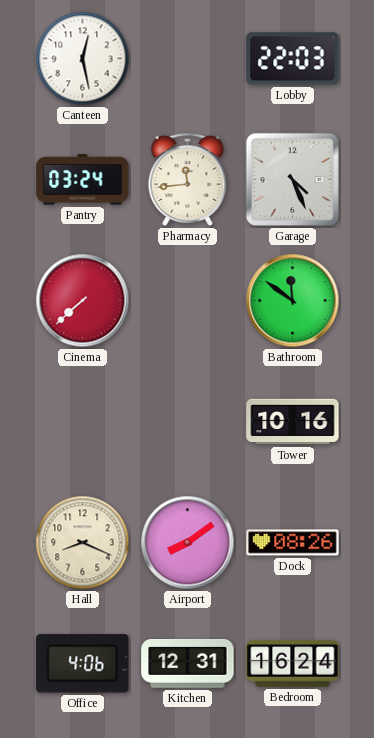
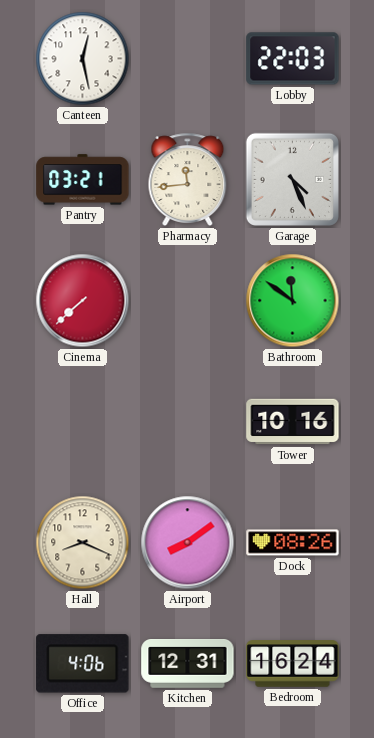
Pantry: 03:24 -> 03:21
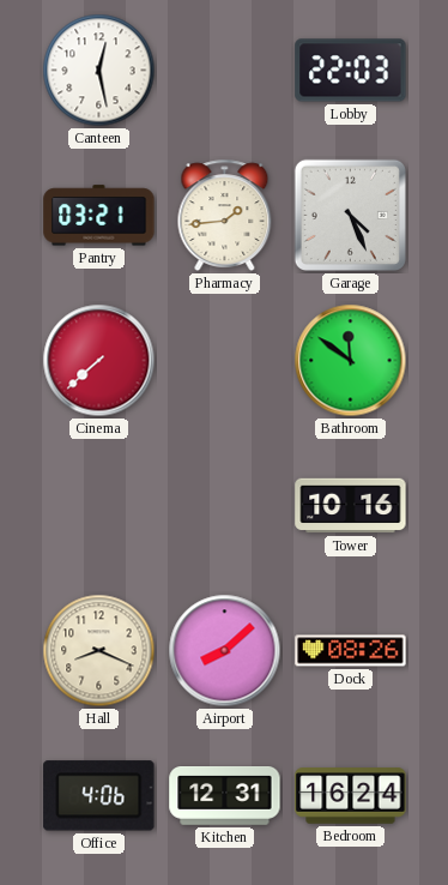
Pharmacy: 11:44 -> 1:44
Airport: 8:09 -> 8:08
